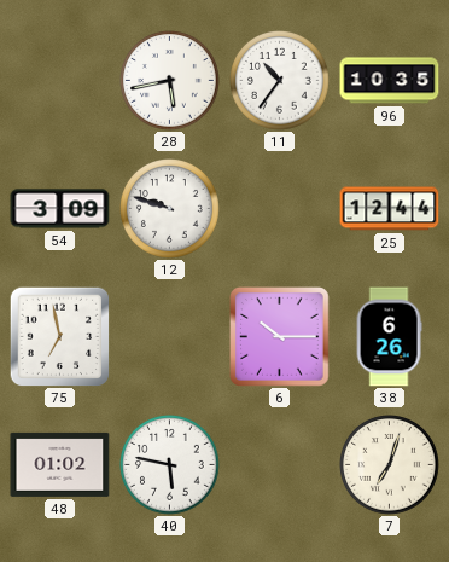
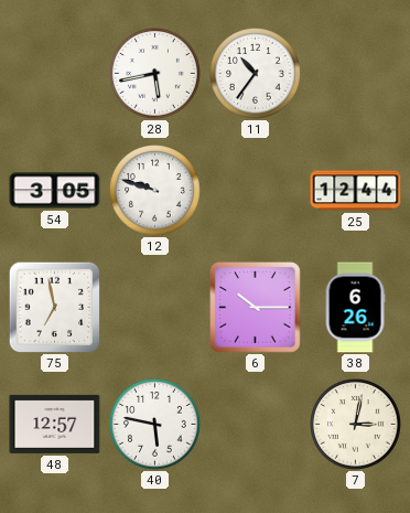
96: 10:35 -> none
54: 3:09 -> 3:05
48: 01:02 -> 12:57
7: 7:03 -> 3:02
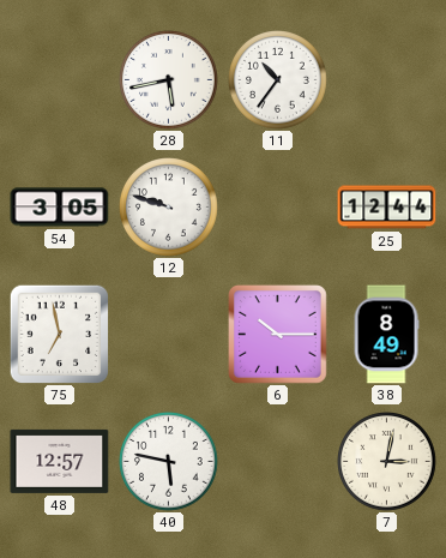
38: 6:26 -> 8:49
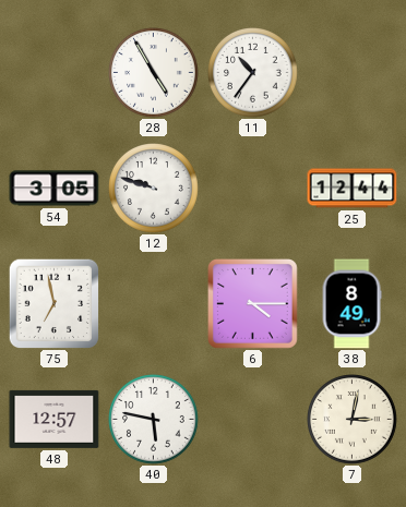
28: 5:43 -> 4:55
6: 10:15 -> 4:15
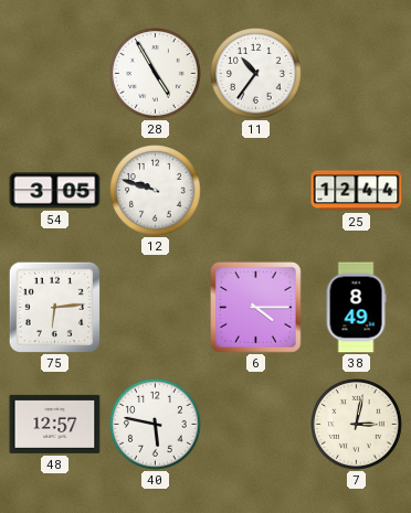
75: 6:58 -> 6:14
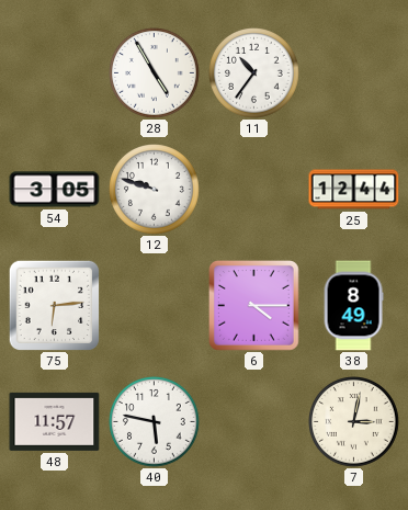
48: 12:57 -> 11:57
